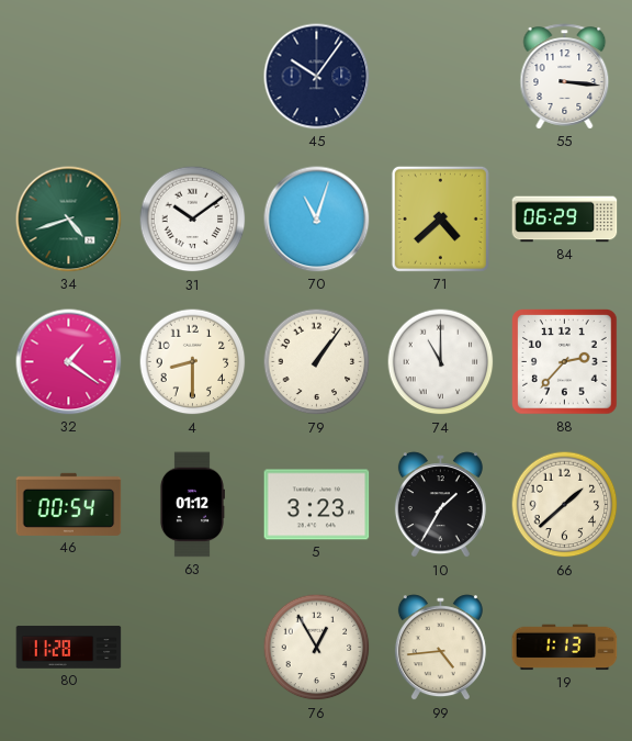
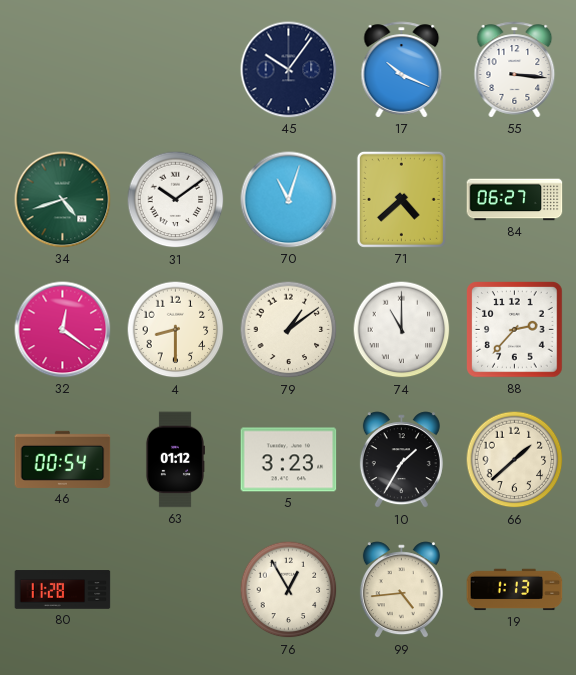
17: none -> 10:19
84: 06:29 -> 06:27
32: 1:21 -> 12:21
79: 1:06 -> 1:09
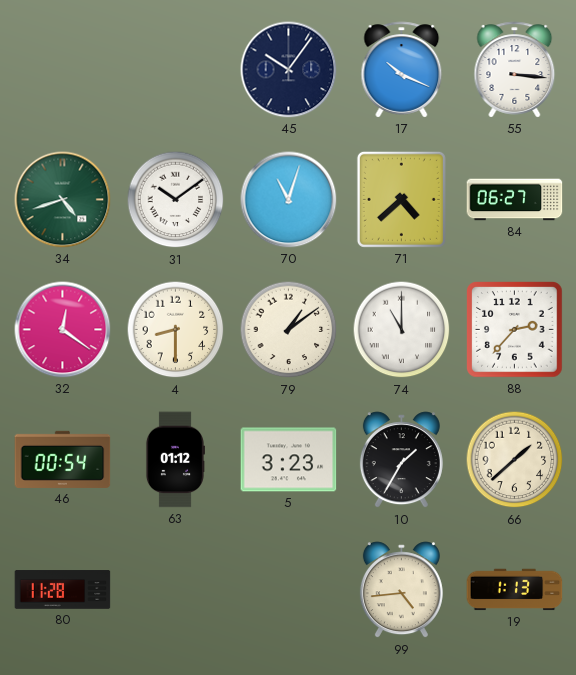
76: 12:55 -> none
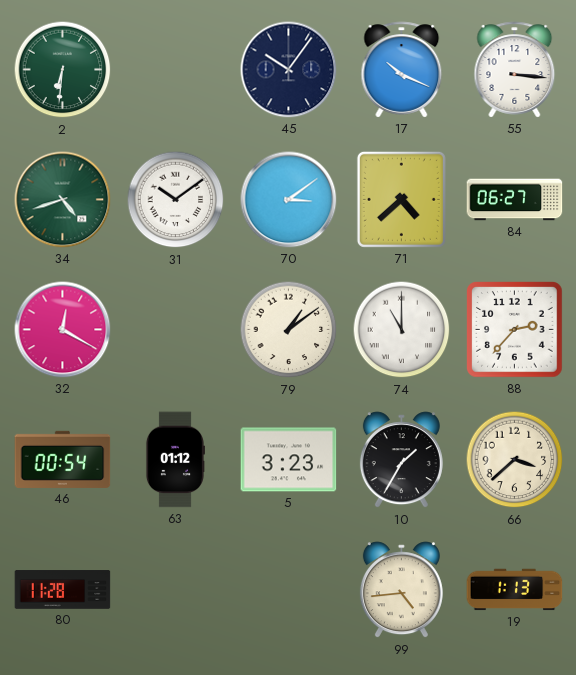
2: none -> 6:31
70: 11:03 -> 3:09
32: 12:21 -> 12:20
4: 8:30 -> none
66: 1:38 -> 3:38
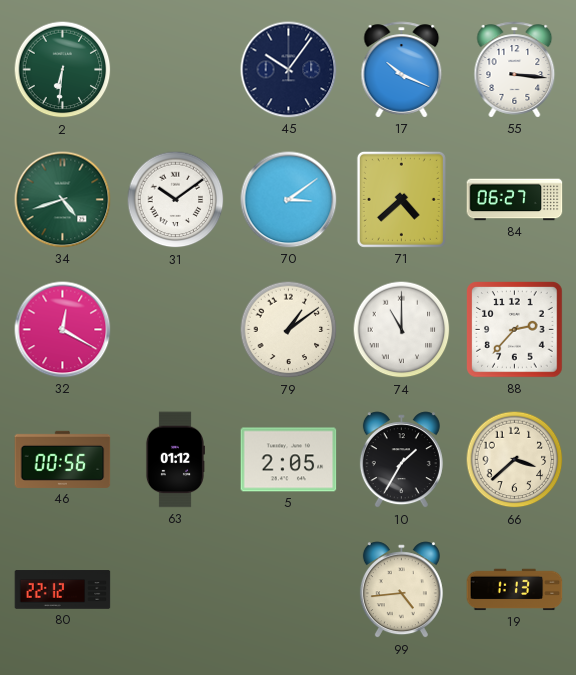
46: 00:54 -> 00:56
5: 3:23 -> 2:05
80: 11:28 -> 22:12
